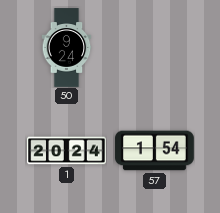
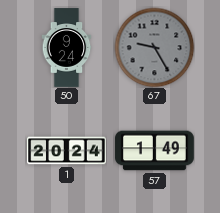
67: none -> 9:25
57: 1:54 -> 1:49
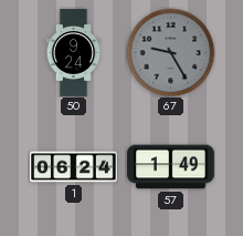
1: 20:24 -> 06:24
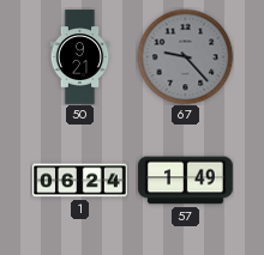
50: 9:24 -> 9:21
67: 9:25 -> 9:23
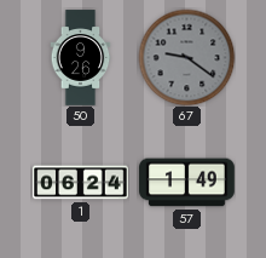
50: 9:21 -> 9:26
67: 9:23 -> 9:21
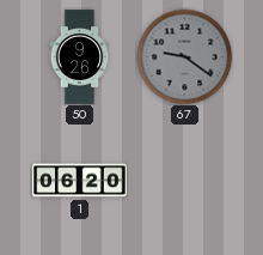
1: 06:24 -> 06:20
57: 1:49 -> none
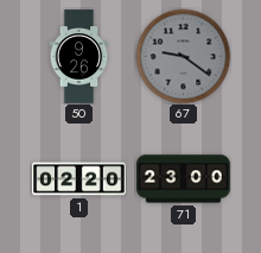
1: 06:20 -> 02:20
71: none -> 23:00
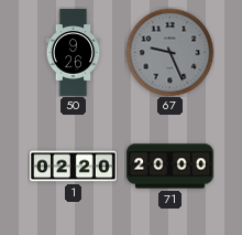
67: 9:21 -> 9:26
71: 23:00 -> 20:00
